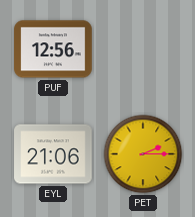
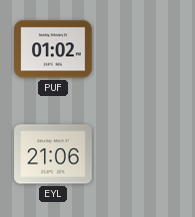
PUF: 12:56 -> 01:02
PET: 2:15 -> none
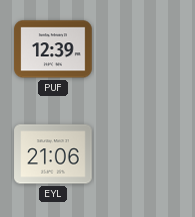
PUF: 01:02 -> 12:39
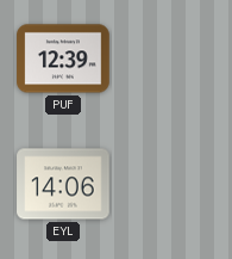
EYL: 21:06 -> 14:06
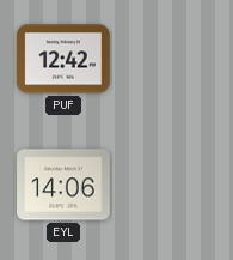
PUF: 12:39 -> 12:42
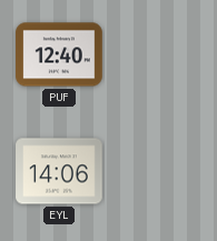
PUF: 12:42 -> 12:40
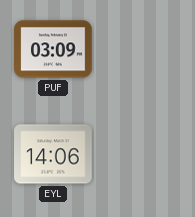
PUF: 12:40 -> 03:09
